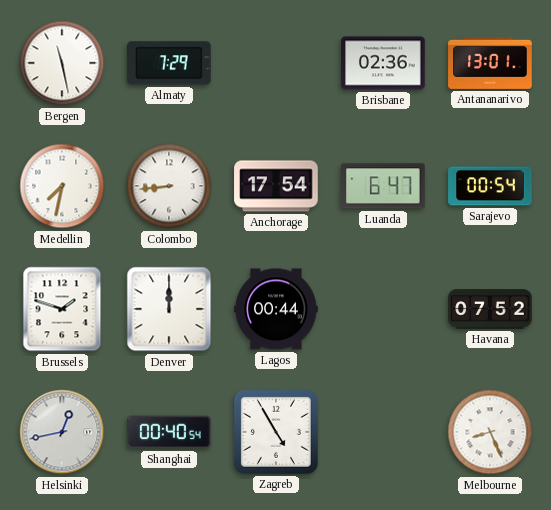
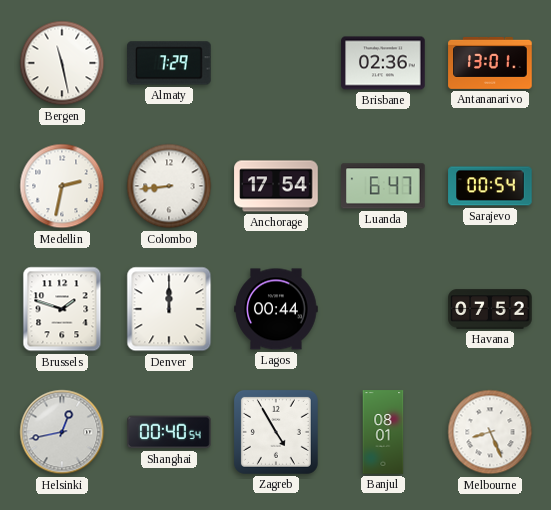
Medellin: 7:32 -> 2:32
Banjul: none -> 08:01
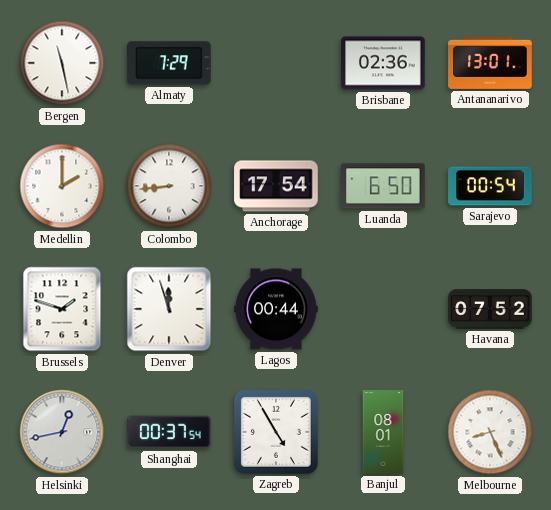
Medellin: 2:32 -> 2:00
Luanda: 6:47 -> 6:50
Denver: 12:00 -> 11:57
Shanghai: 00:40 -> 00:37
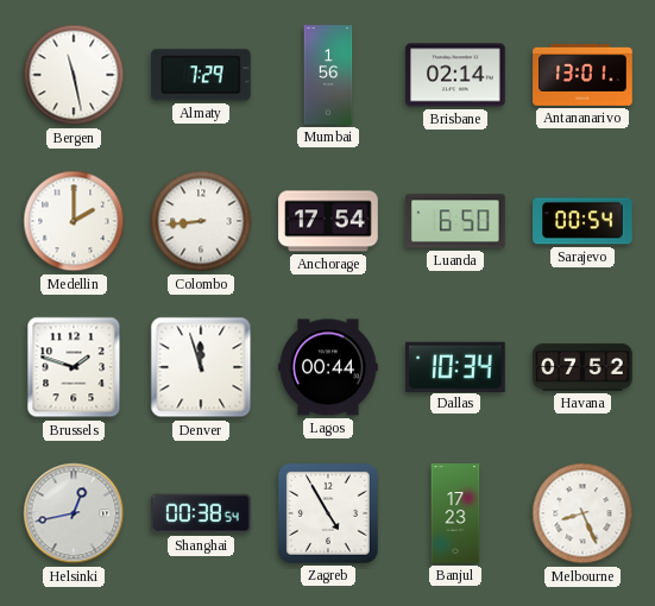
Mumbai: none -> 1:56
Brisbane: 02:36 -> 02:14
Dallas: none -> 10:34
Shanghai: 00:37 -> 00:38
Banjul: 08:01 -> 17:23
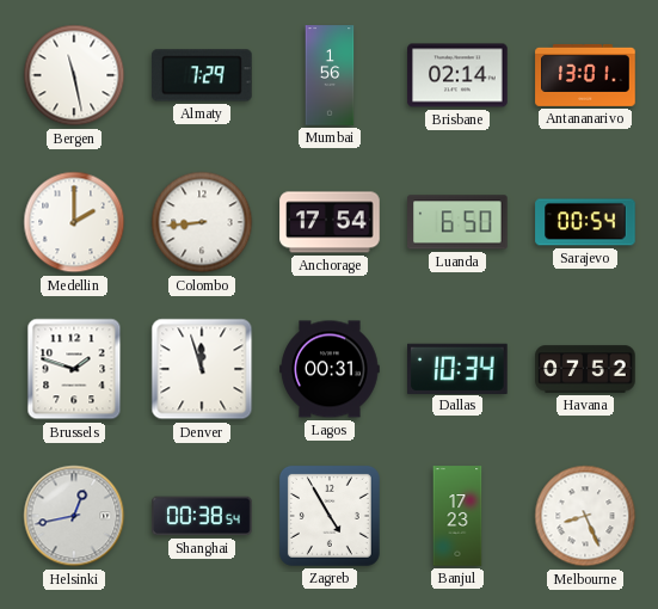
Lagos: 00:44 -> 00:31
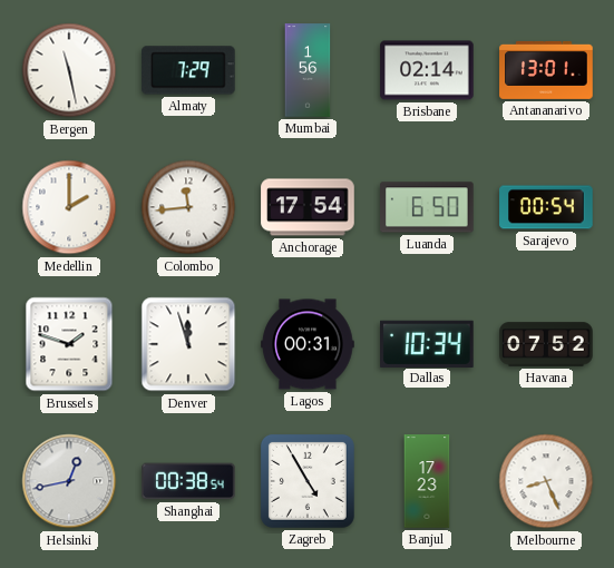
Colombo: 8:44 -> 11:44
